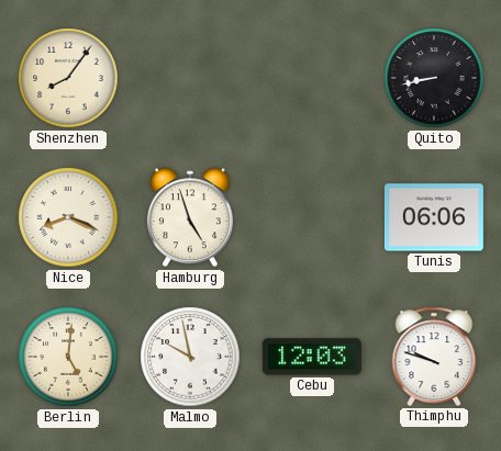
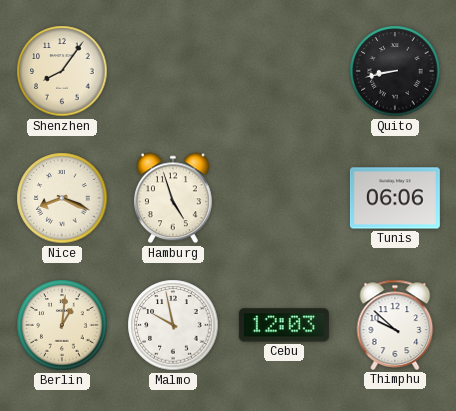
Berlin: 5:01 -> 1:01
Thimphu: 9:48 -> 9:52
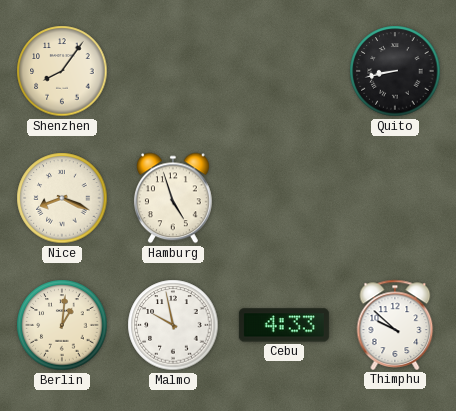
Tunis: 06:06 -> none
Cebu: 12:03 -> 4:33
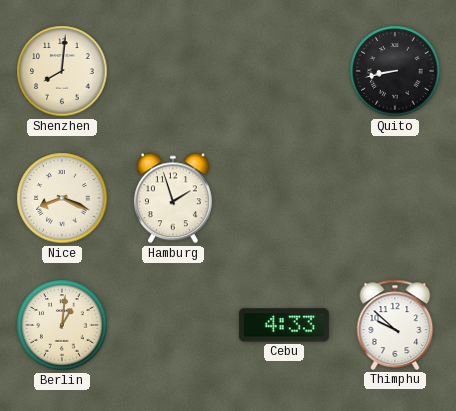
Shenzhen: 8:06 -> 8:01
Hamburg: 4:57 -> 1:57
Malmo: 9:58 -> none
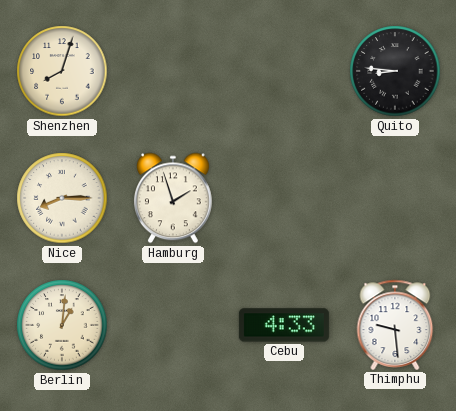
Shenzhen: 8:01 -> 8:03
Quito: 8:43 -> 8:46
Nice: 8:19 -> 8:15
Thimphu: 9:52 -> 9:29
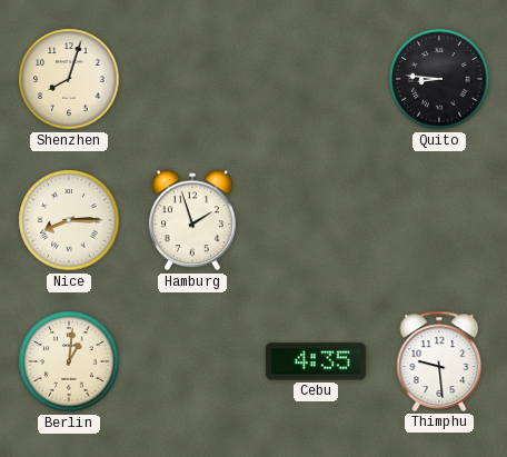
Cebu: 4:33 -> 4:35
